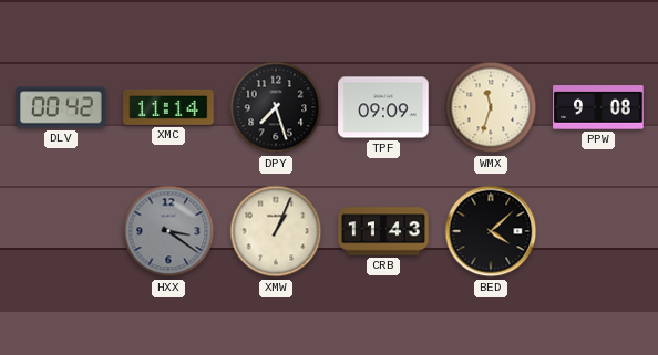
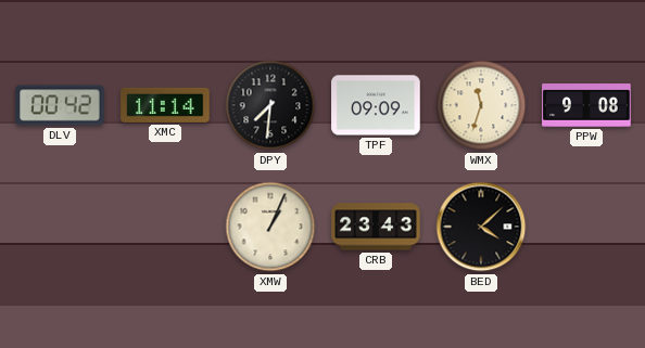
DPY: 7:27 -> 7:31
HXX: 3:21 -> none
CRB: 11:43 -> 23:43
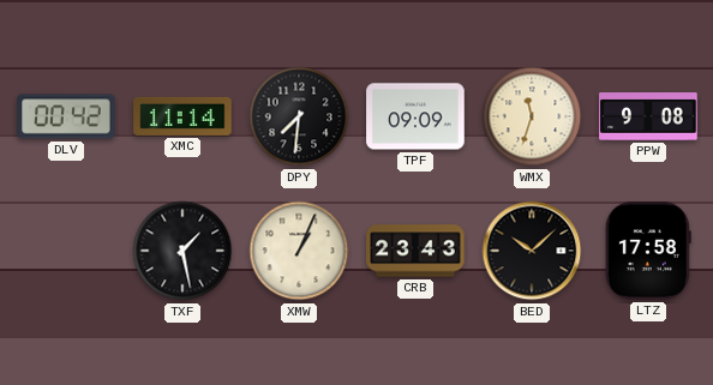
TXF: none -> 1:28
BED: 4:08 -> 10:08
LTZ: none -> 17:58
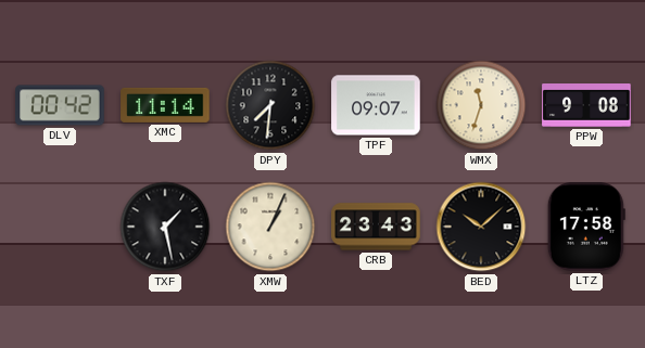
TPF: 09:09 -> 09:07
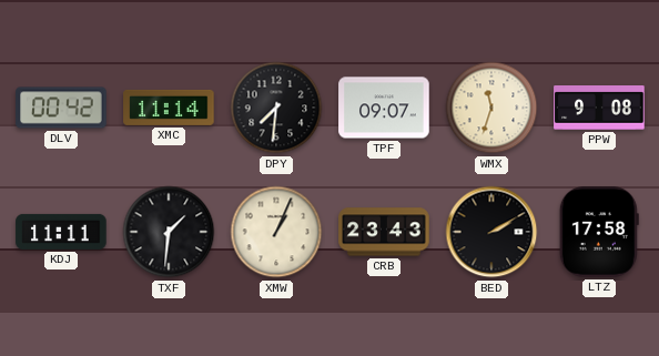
KDJ: none -> 11:11
TXF: 1:28 -> 1:31
BED: 10:08 -> 2:10
